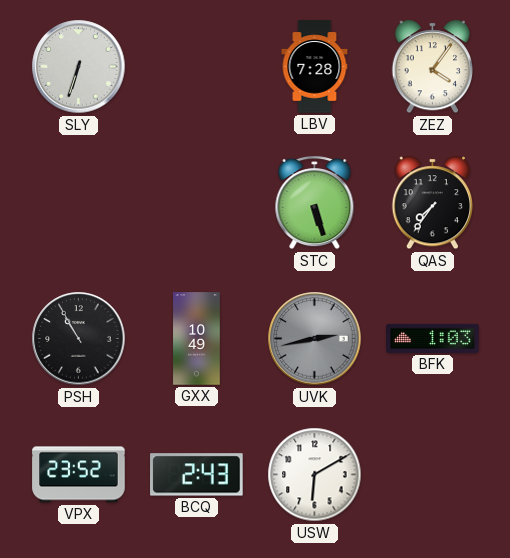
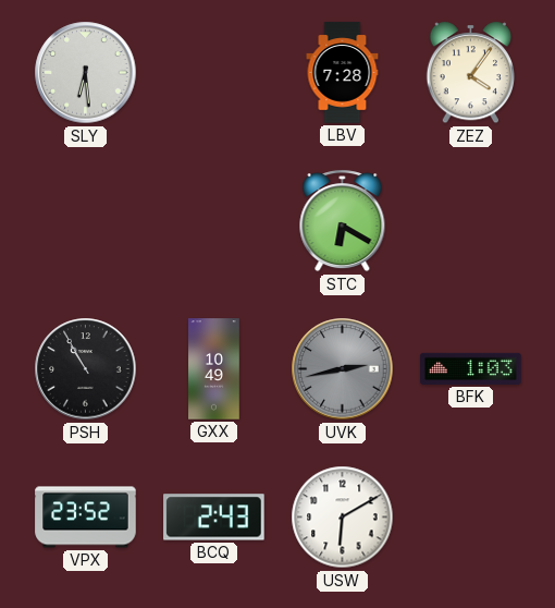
SLY: 6:33 -> 6:29
STC: 5:27 -> 6:20
QAS: 7:36 -> none
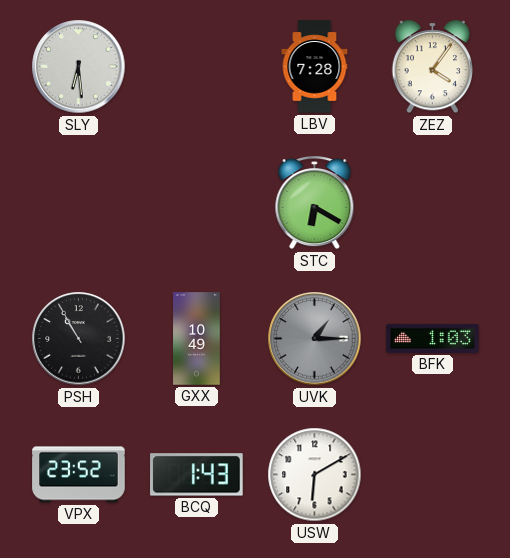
UVK: 2:43 -> 1:15
BCQ: 2:43 -> 1:43
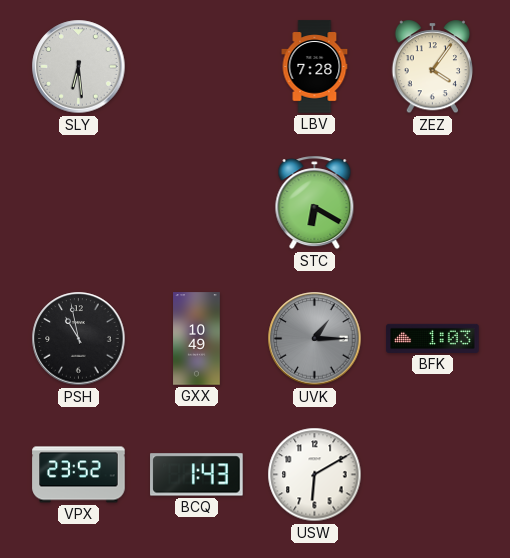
PSH: 10:55 -> 10:58
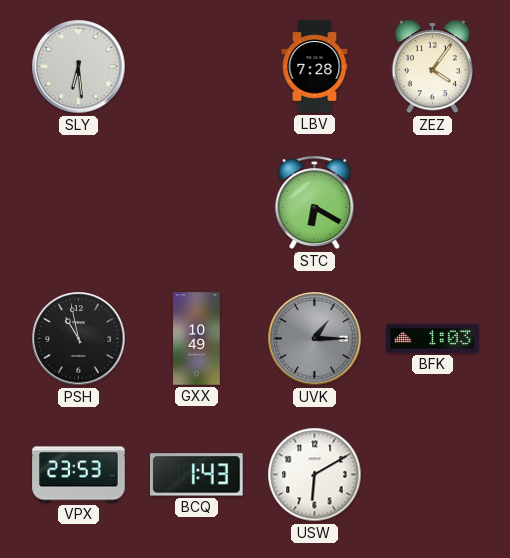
VPX: 23:52 -> 23:53
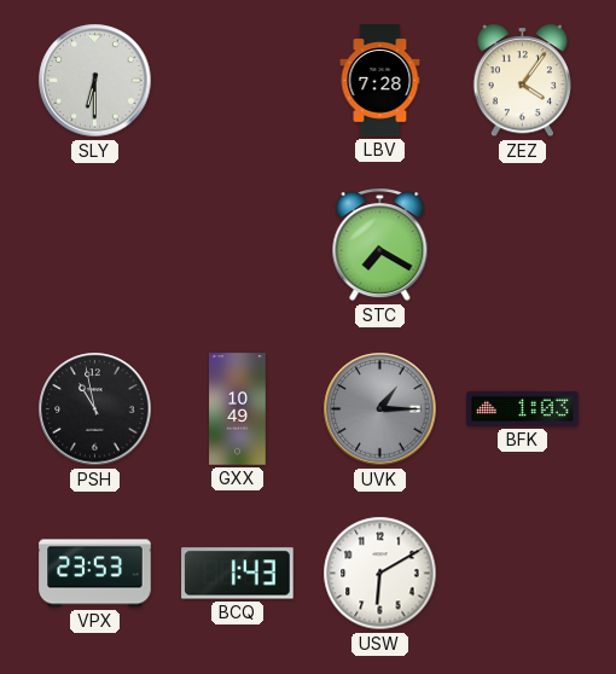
SLY: 6:29 -> 6:30
STC: 6:20 -> 7:20
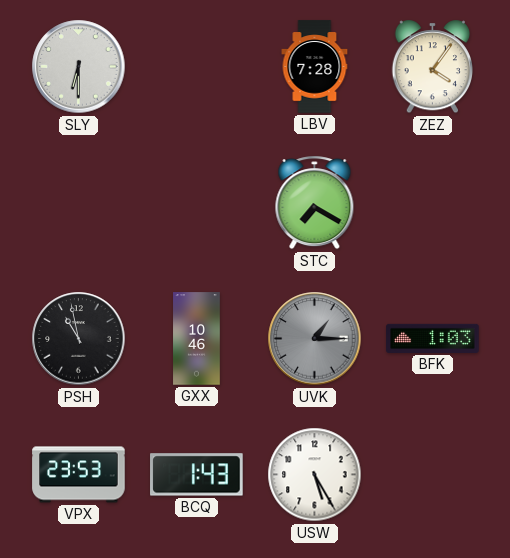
GXX: 10:49 -> 10:46
USW: 6:10 -> 5:25
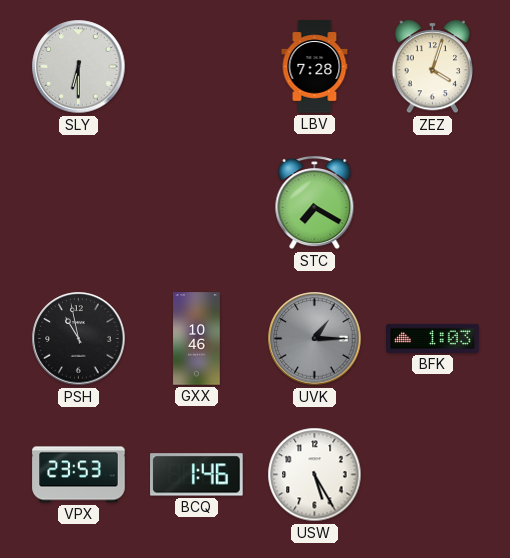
ZEZ: 4:06 -> 4:03
BCQ: 1:43 -> 1:46
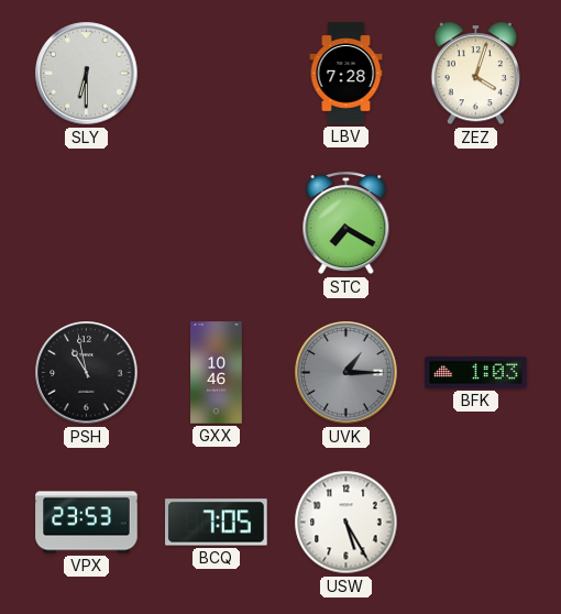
BCQ: 1:46 -> 7:05
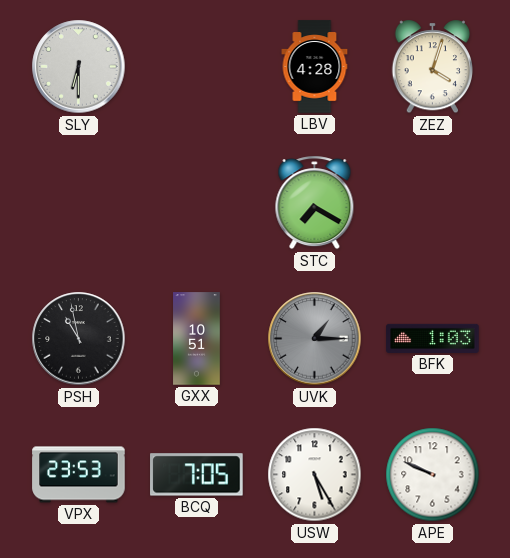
LBV: 7:28 -> 4:28
GXX: 10:46 -> 10:51
APE: none -> 9:49
